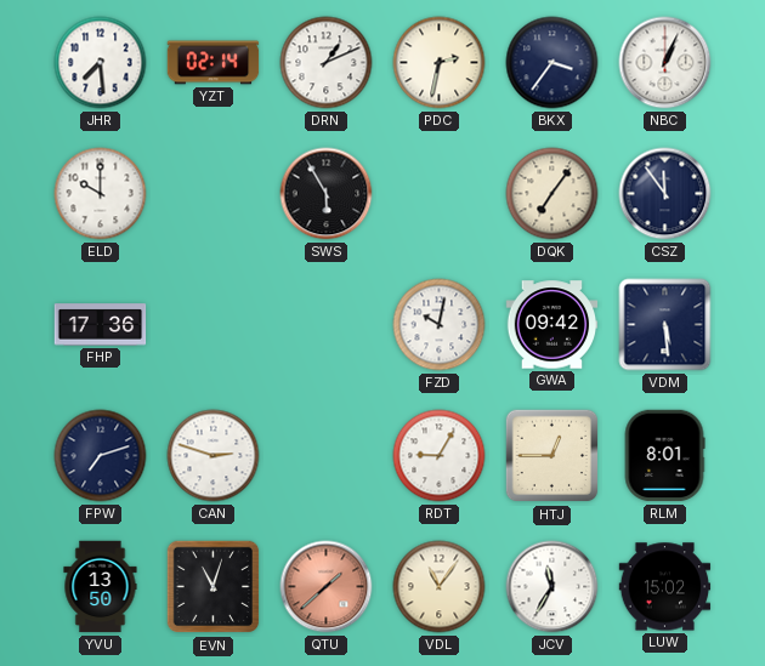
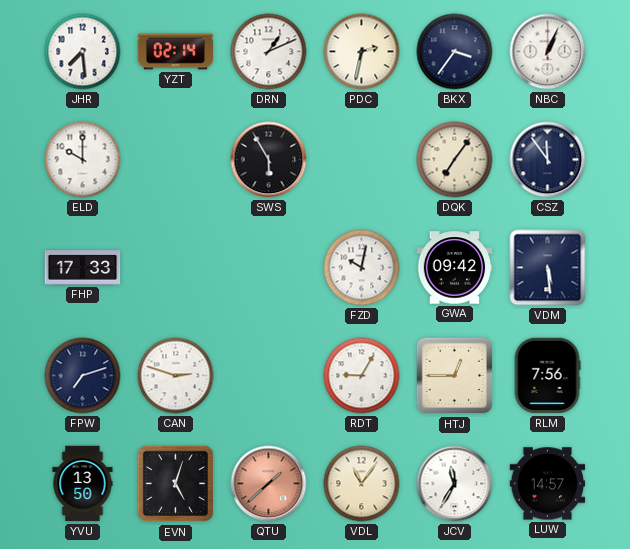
FHP: 17:36 -> 17:33
RLM: 8:01 -> 7:56
EVN: 11:03 -> 5:03
LUW: 15:02 -> 14:57
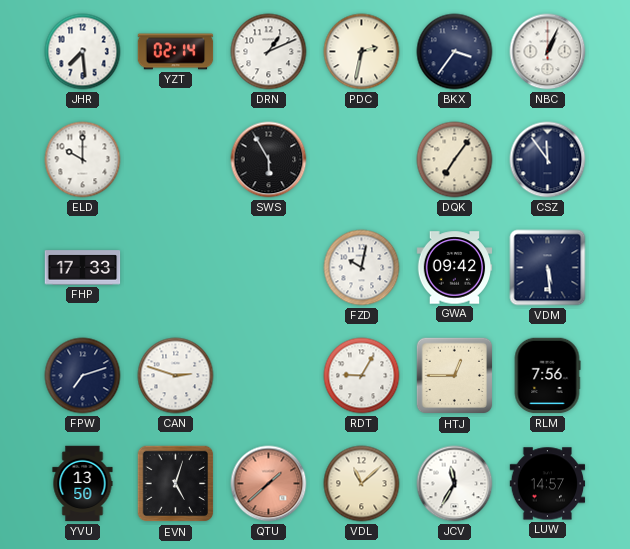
VDL: 11:06 -> 11:08
